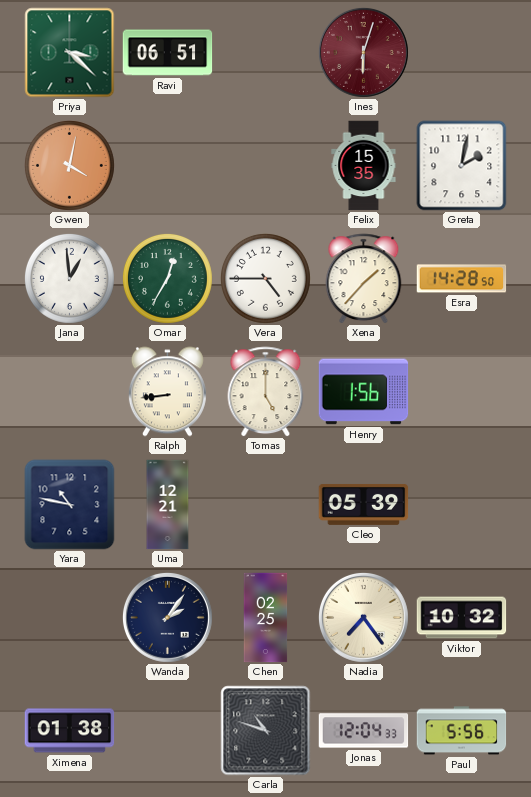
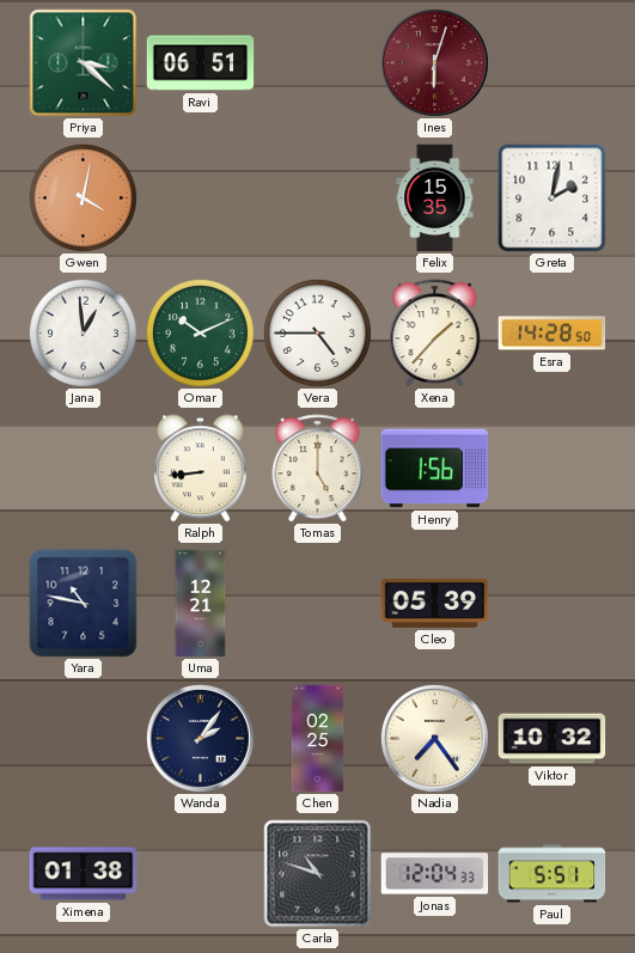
Omar: 12:35 -> 10:11
Paul: 5:56 -> 5:51
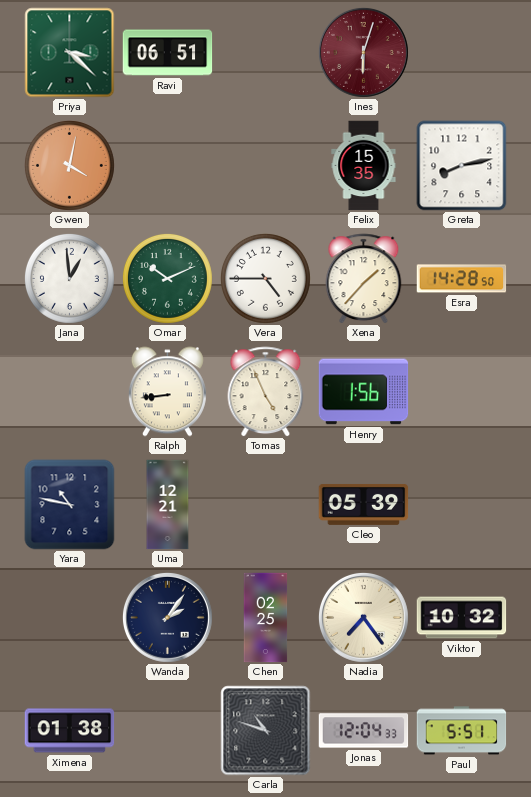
Greta: 2:02 -> 8:13
Tomas: 5:00 -> 4:56
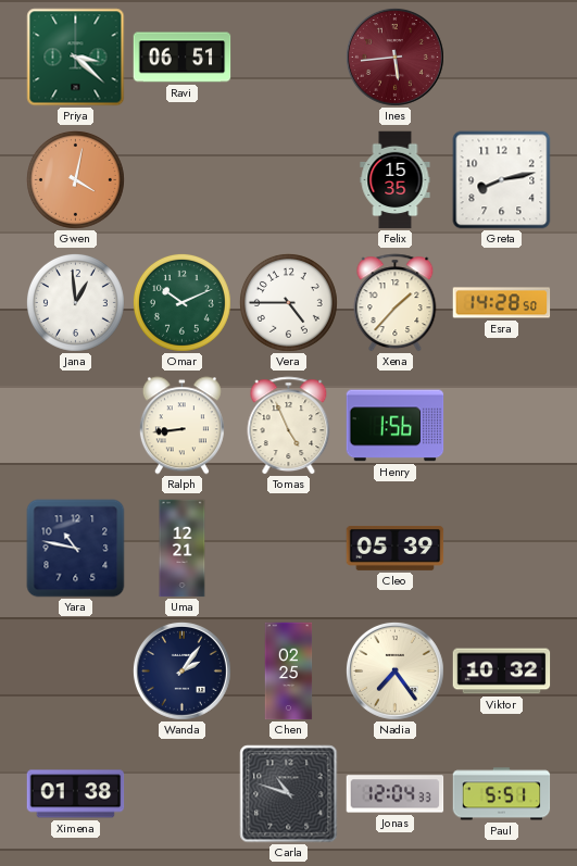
Ines: 6:03 -> 5:44
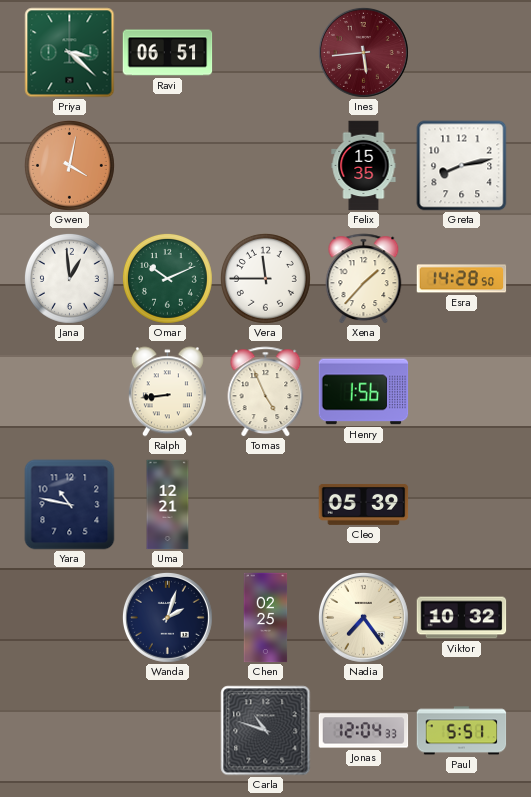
Vera: 4:45 -> 11:45
Wanda: 2:06 -> 2:03
Ximena: 01:38 -> none
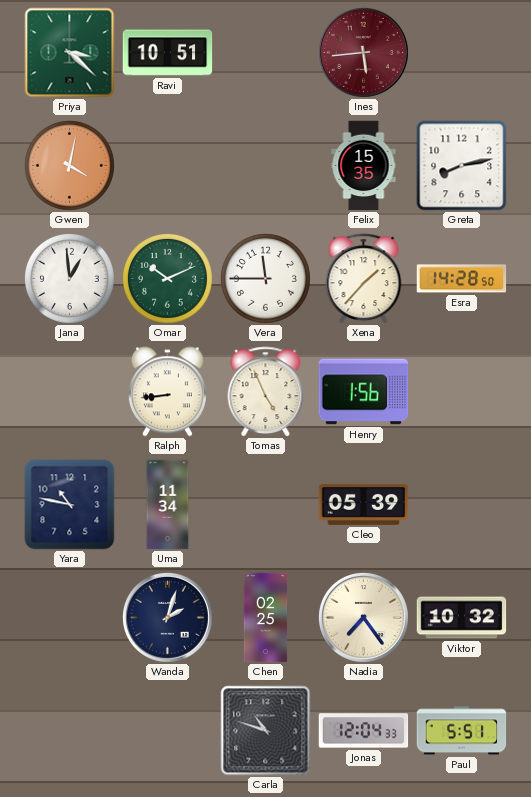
Ravi: 06:51 -> 10:51
Uma: 12:21 -> 11:34
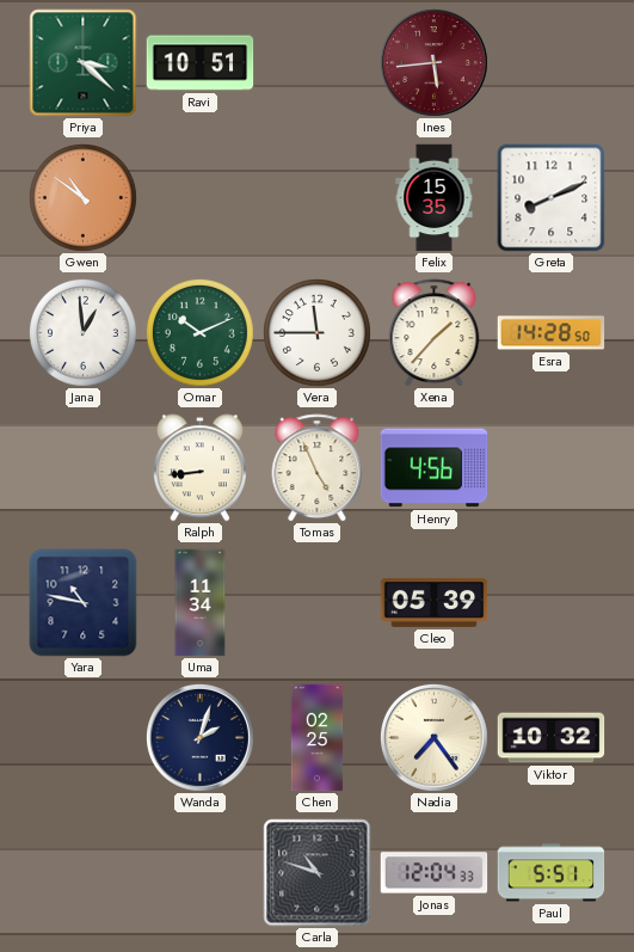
Gwen: 4:02 -> 10:51
Greta: 8:13 -> 8:11
Henry: 1:56 -> 4:56
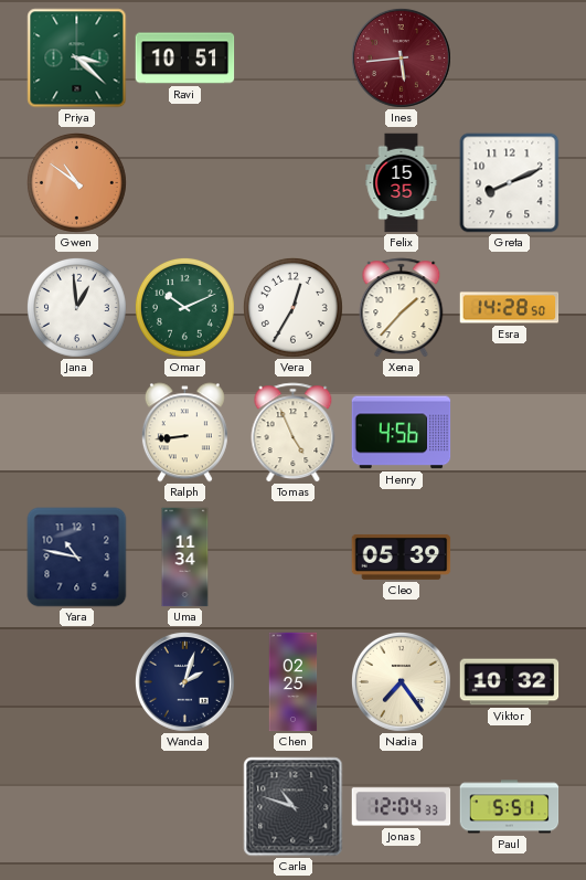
Vera: 11:45 -> 12:35
